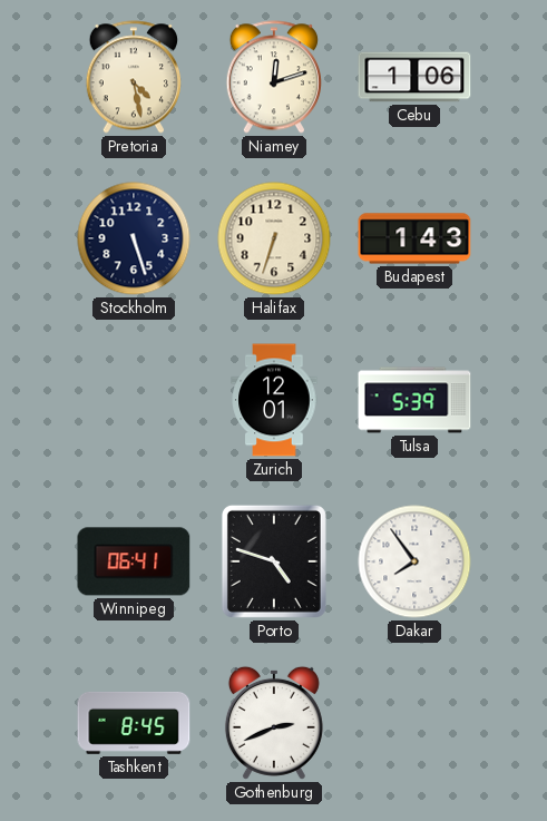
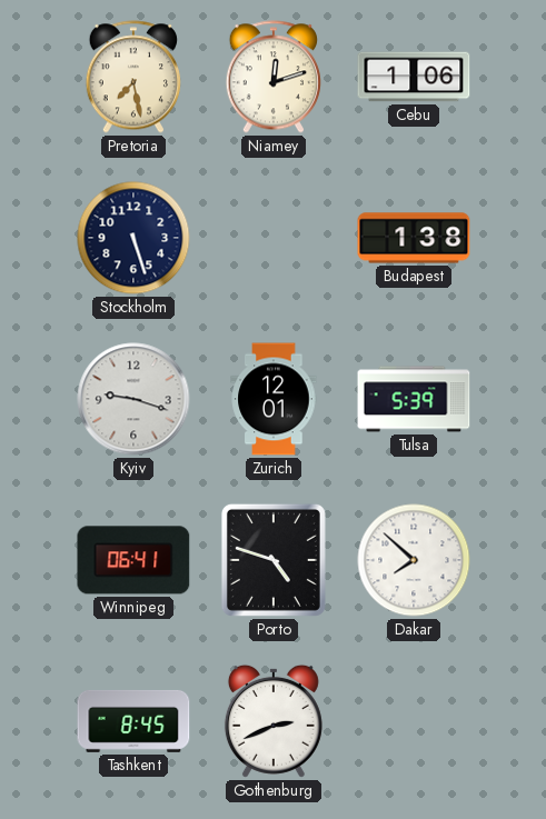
Pretoria: 4:28 -> 7:28
Halifax: 6:33 -> none
Budapest: 1:43 -> 1:38
Kyiv: none -> 9:18
Dakar: 7:54 -> 7:52
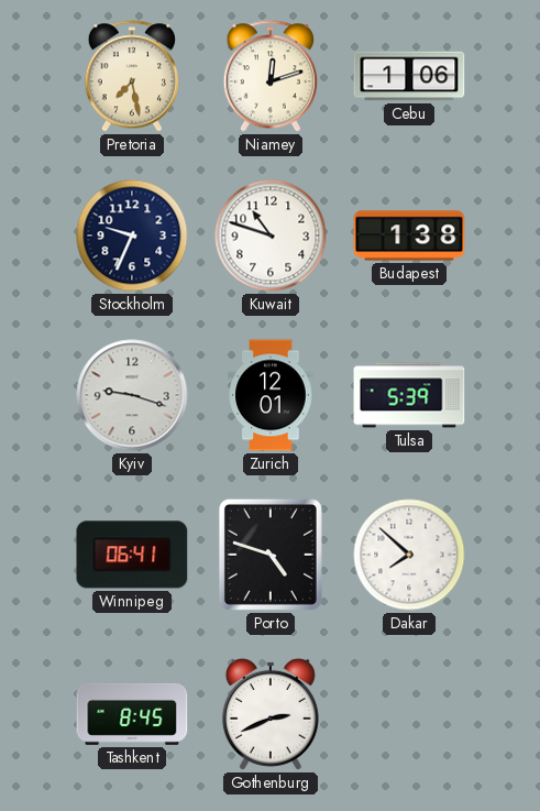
Stockholm: 5:27 -> 9:34
Kuwait: none -> 10:48
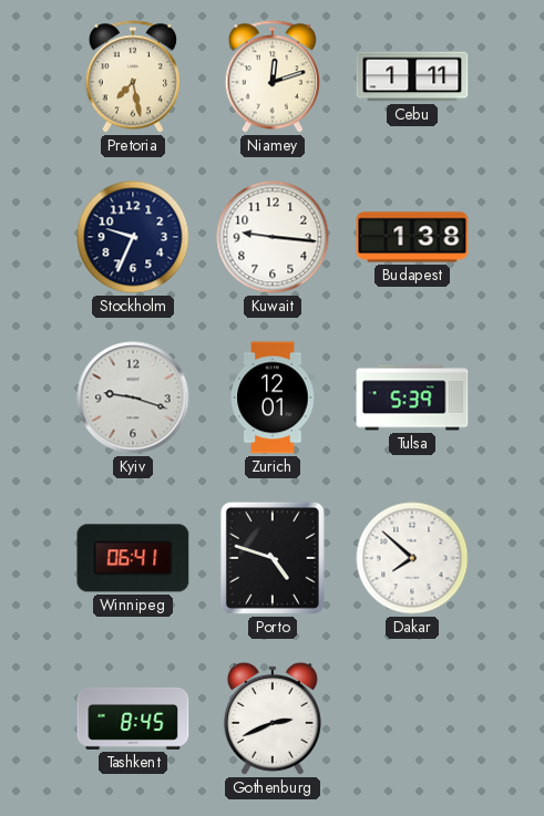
Cebu: 1:06 -> 1:11
Kuwait: 10:48 -> 9:16
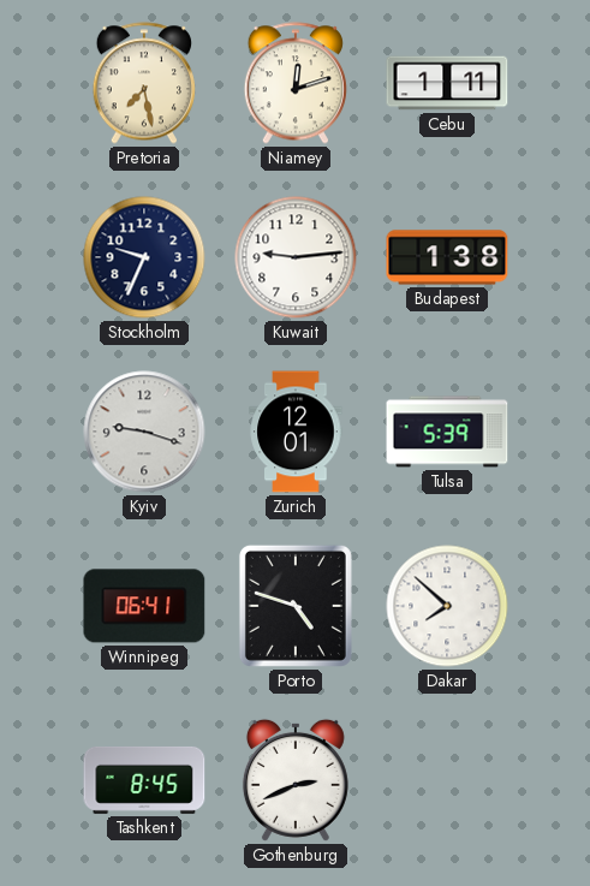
Kuwait: 9:16 -> 9:14
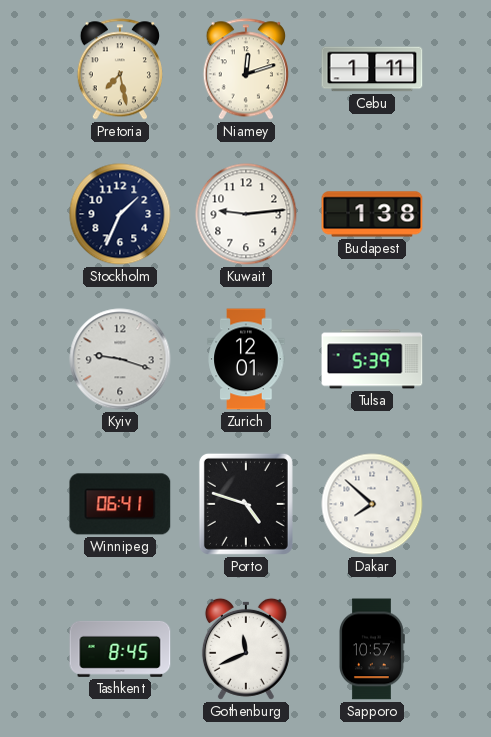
Stockholm: 9:34 -> 1:34
Gothenburg: 2:41 -> 11:41
Sapporo: none -> 10:57
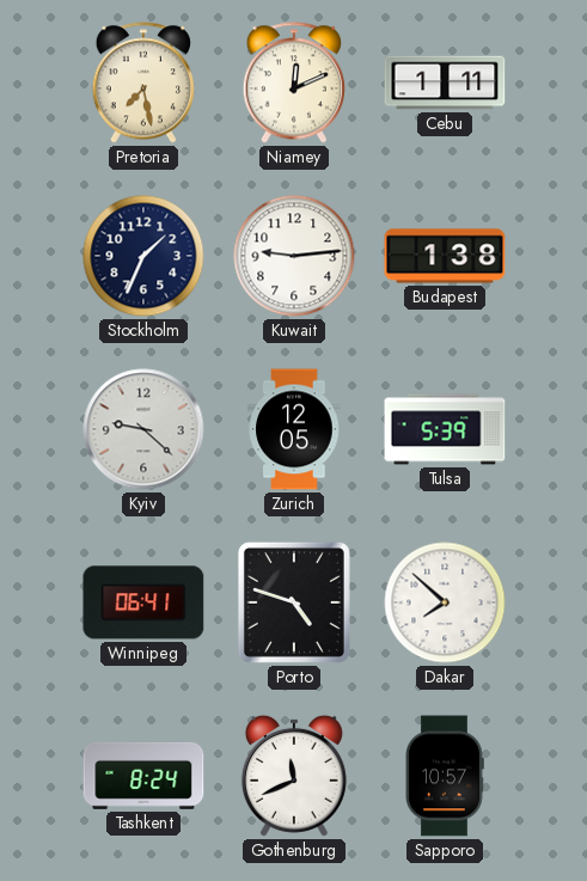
Niamey: 12:12 -> 12:11
Kyiv: 9:18 -> 9:22
Zurich: 12:01 -> 12:05
Tashkent: 8:45 -> 8:24
